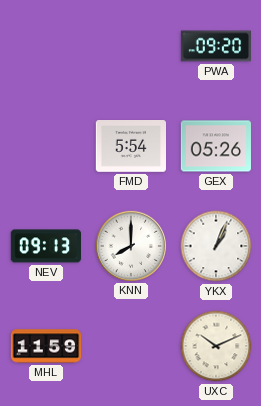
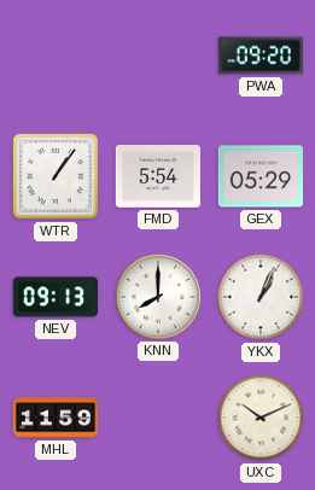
WTR: none -> 1:06
GEX: 05:26 -> 05:29
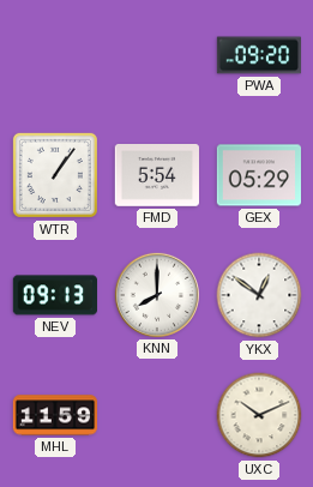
YKX: 1:04 -> 12:51
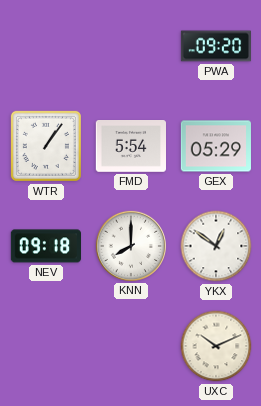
NEV: 09:13 -> 09:18
MHL: 11:59 -> none
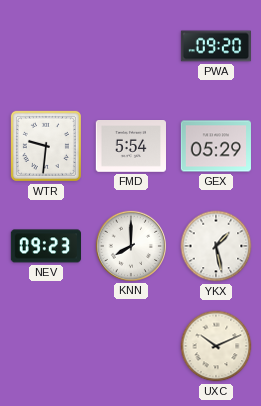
WTR: 1:06 -> 9:31
NEV: 09:18 -> 09:23
YKX: 12:51 -> 1:28
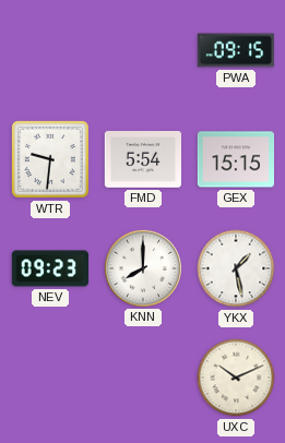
PWA: 09:20 -> 09:15
GEX: 05:29 -> 15:15
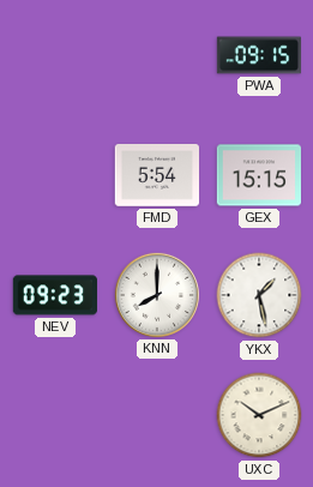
WTR: 9:31 -> none
